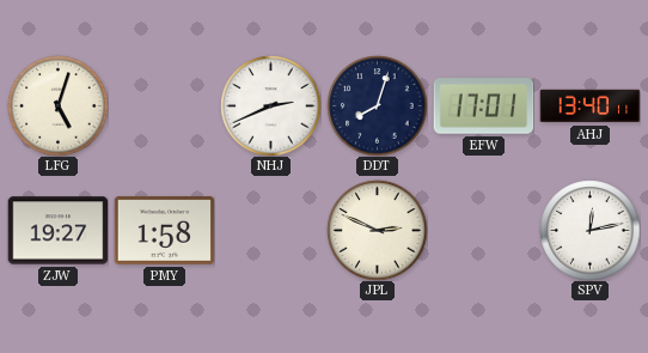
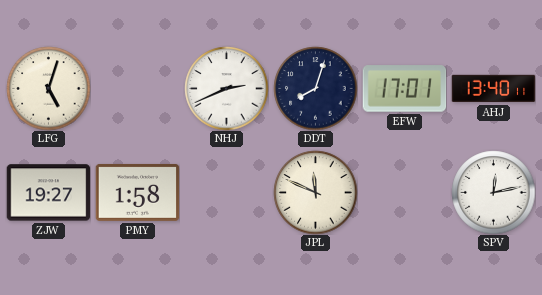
JPL: 2:49 -> 11:49
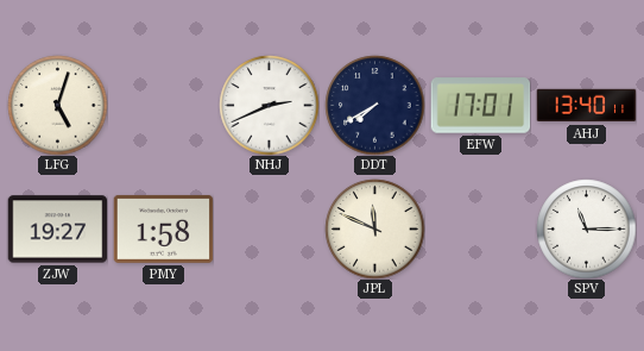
DDT: 8:03 -> 7:40
SPV: 12:13 -> 11:15
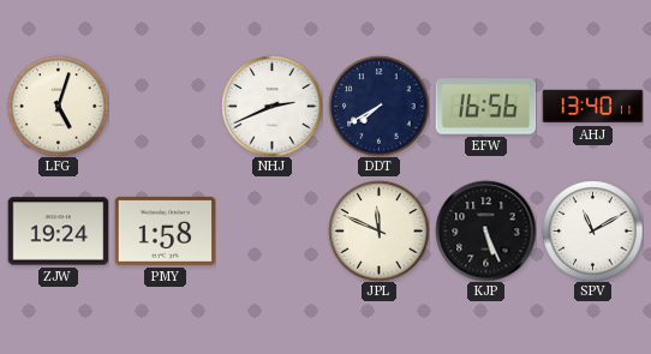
EFW: 17:01 -> 16:56
ZJW: 19:27 -> 19:24
KJP: none -> 5:26
SPV: 11:15 -> 11:10
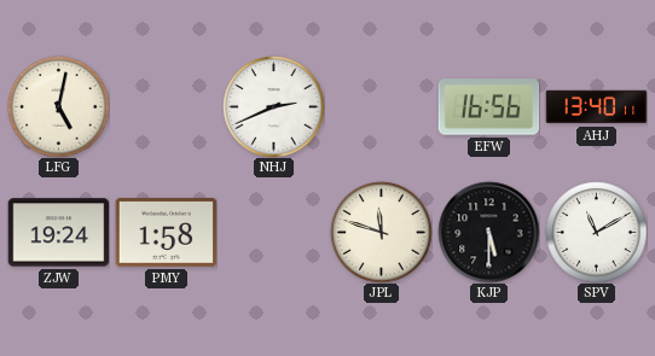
LFG: 5:03 -> 5:02
DDT: 7:40 -> none
JPL: 11:49 -> 11:48
KJP: 5:26 -> 5:30
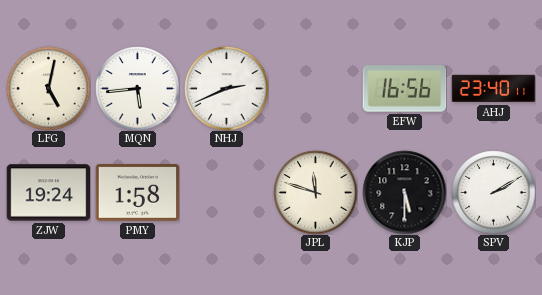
MQN: none -> 5:44
AHJ: 13:40 -> 23:40
SPV: 11:10 -> 2:10
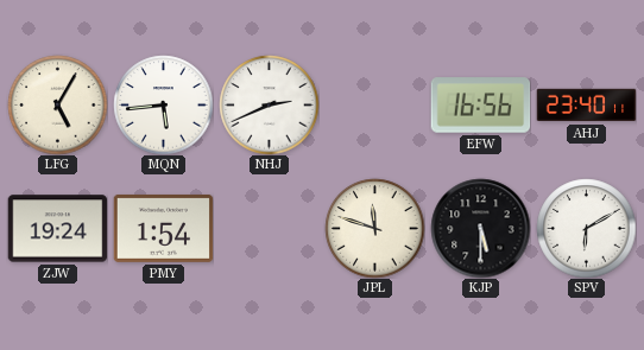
LFG: 5:02 -> 5:05
PMY: 1:58 -> 1:54
SPV: 2:10 -> 6:10
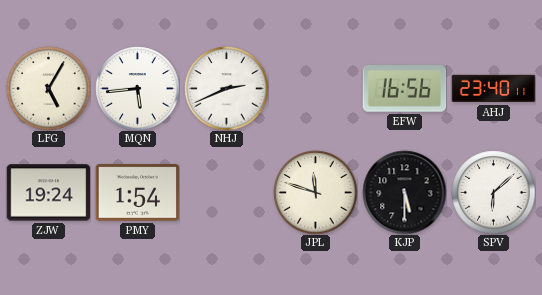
SPV: 6:10 -> 6:08
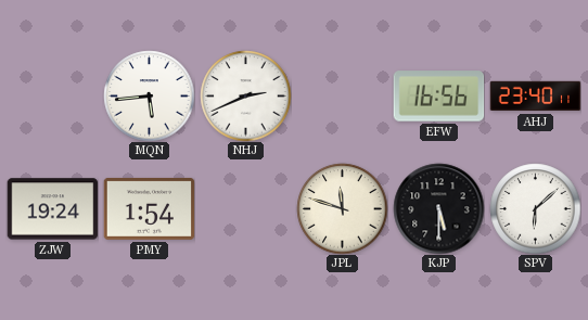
LFG: 5:05 -> none
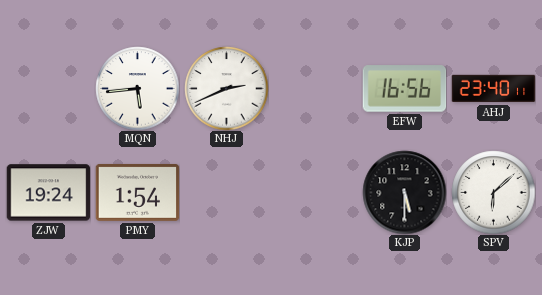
JPL: 11:48 -> none
